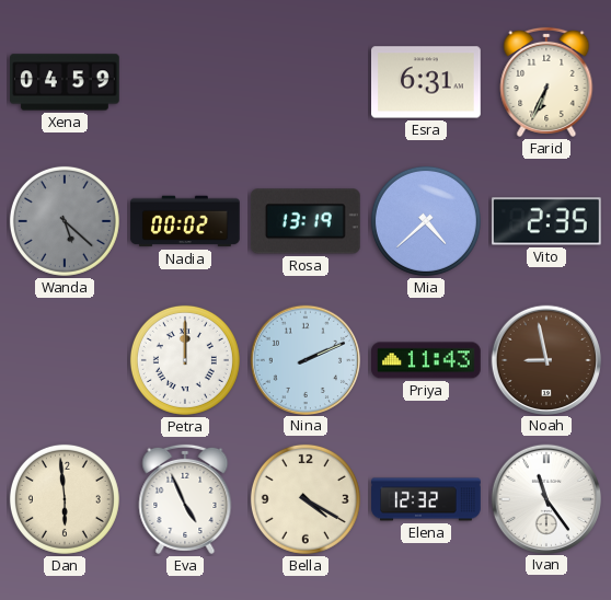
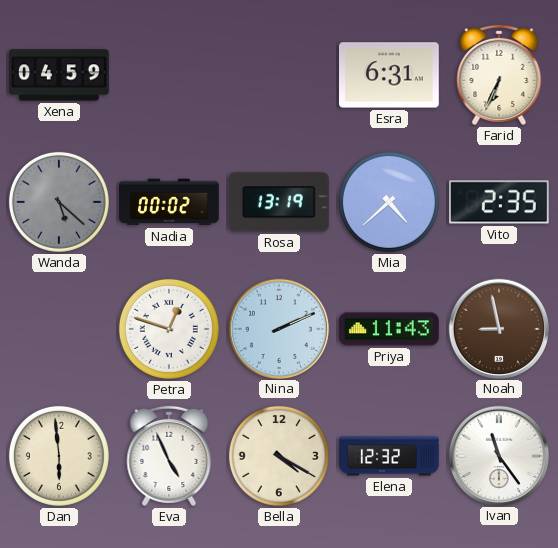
Petra: 12:00 -> 12:48
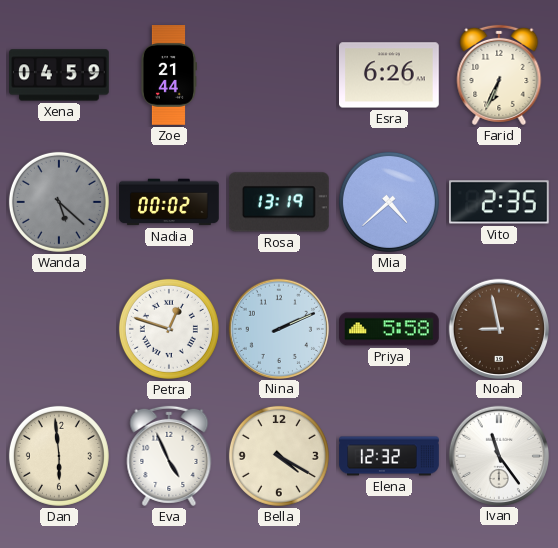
Zoe: none -> 21:44
Esra: 6:31 -> 6:26
Priya: 11:43 -> 5:58
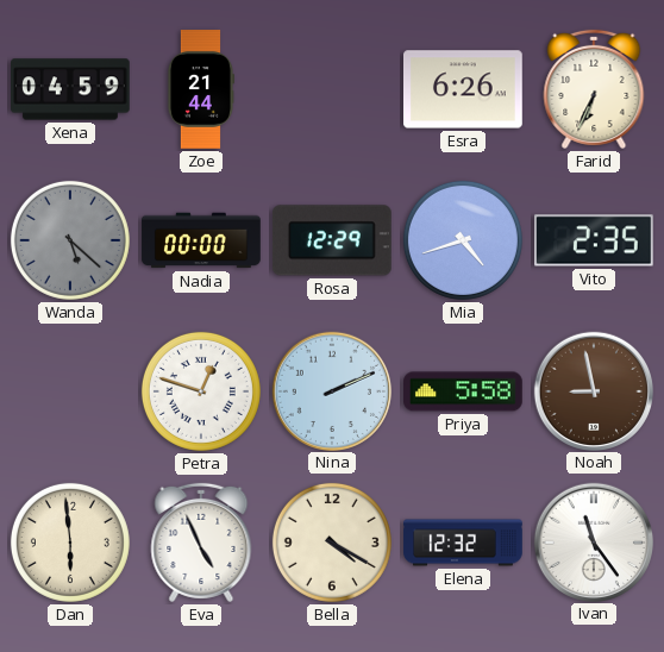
Nadia: 00:02 -> 00:00
Rosa: 13:19 -> 12:29
Mia: 4:38 -> 4:42
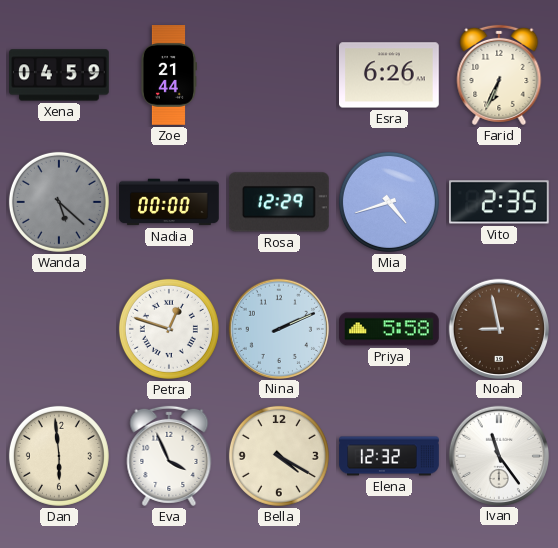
Eva: 4:56 -> 3:56
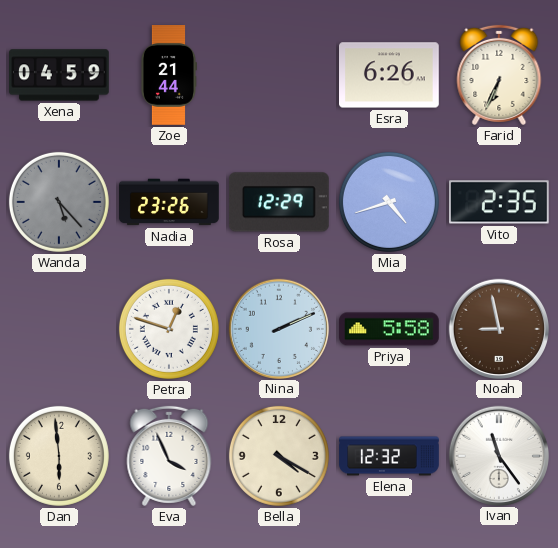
Wanda: 5:22 -> 5:23
Nadia: 00:00 -> 23:26
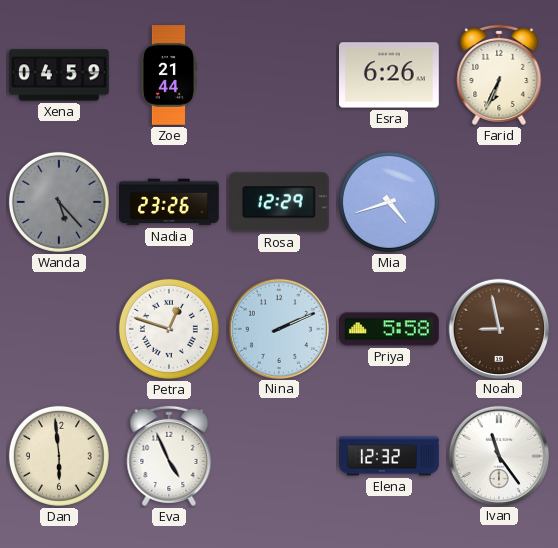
Vito: 2:35 -> none
Eva: 3:56 -> 4:56
Bella: 4:20 -> none
